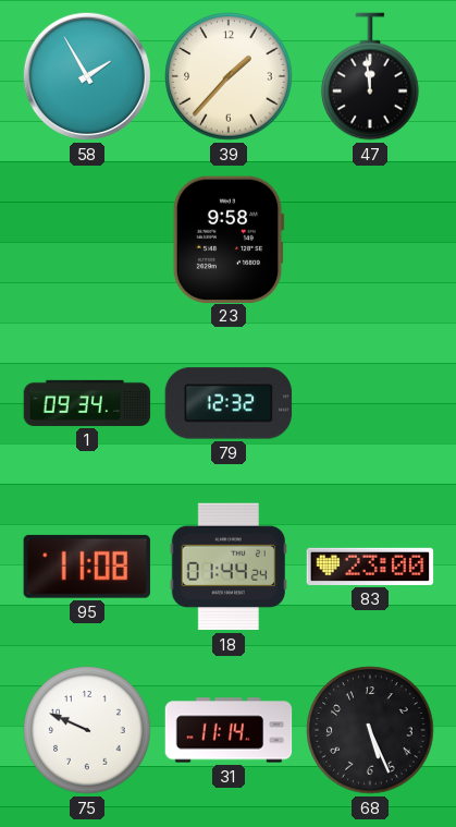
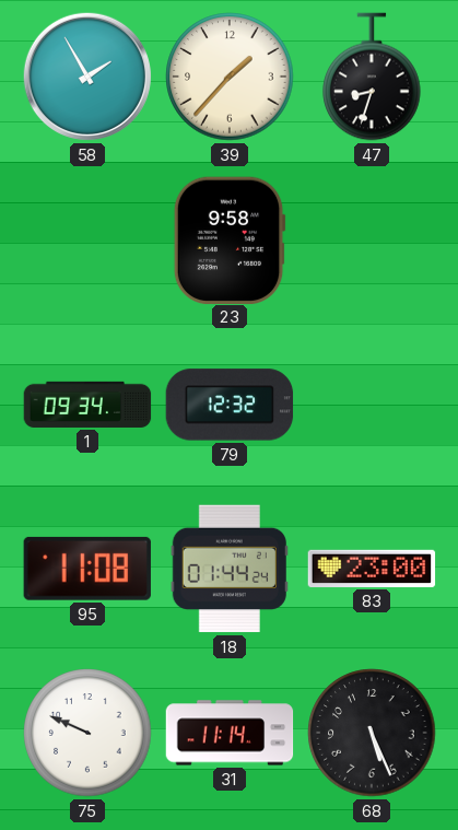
47: 11:59 -> 8:33
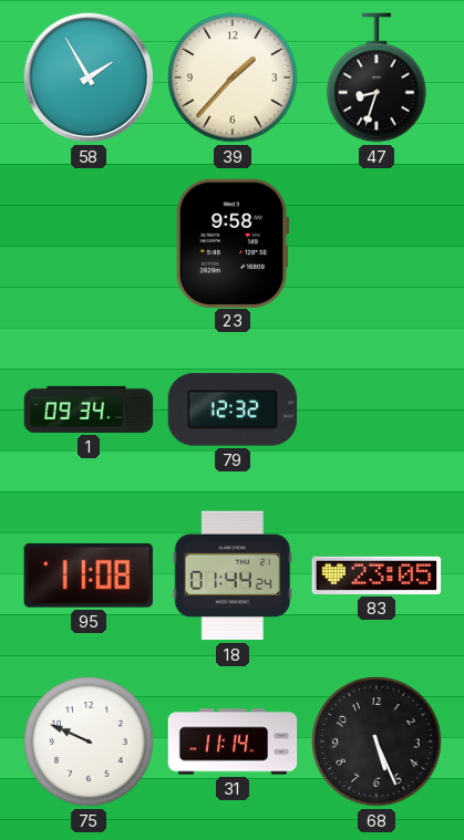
83: 23:00 -> 23:05
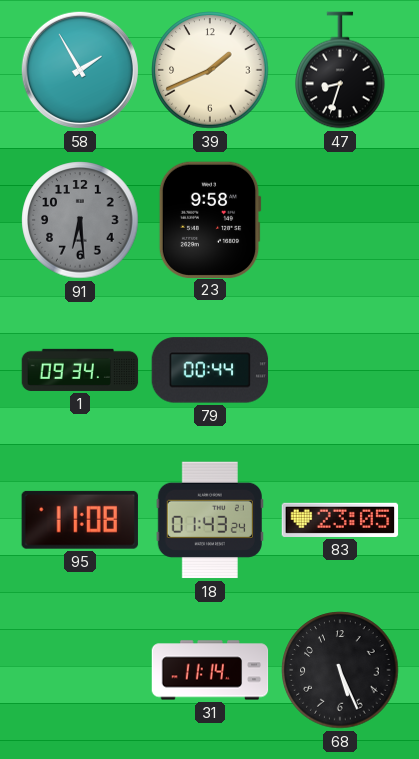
39: 1:37 -> 1:41
91: none -> 6:29
79: 12:32 -> 00:44
18: 01:44 -> 01:43
75: 9:49 -> none
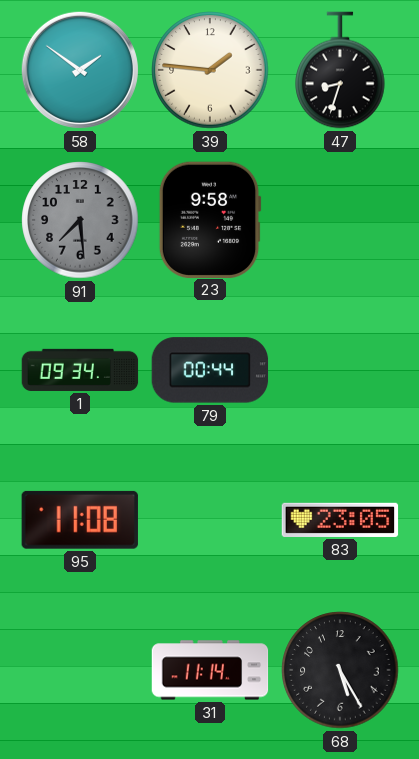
58: 1:55 -> 1:51
39: 1:41 -> 1:46
91: 6:29 -> 7:29
18: 01:43 -> none
68: 5:26 -> 5:25
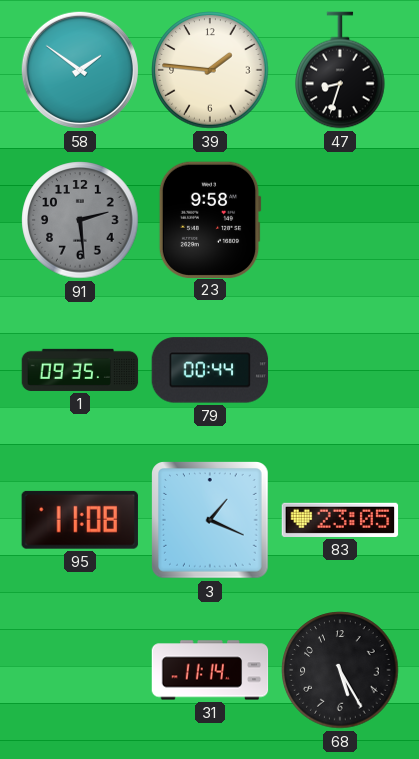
91: 7:29 -> 2:29
1: 09:34 -> 09:35
3: none -> 1:19
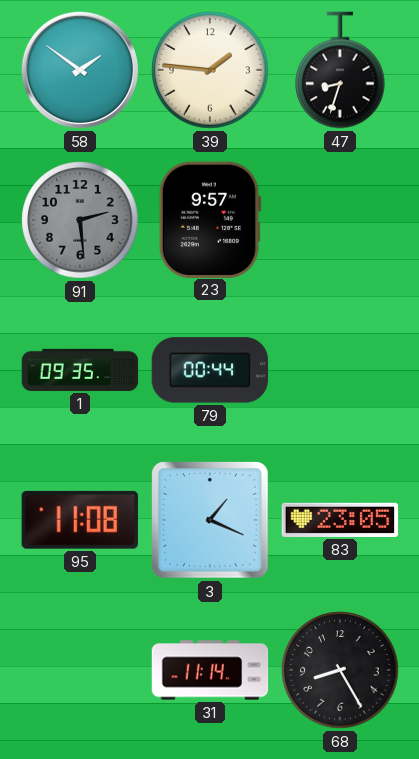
23: 9:58 -> 9:57
68: 5:25 -> 8:25
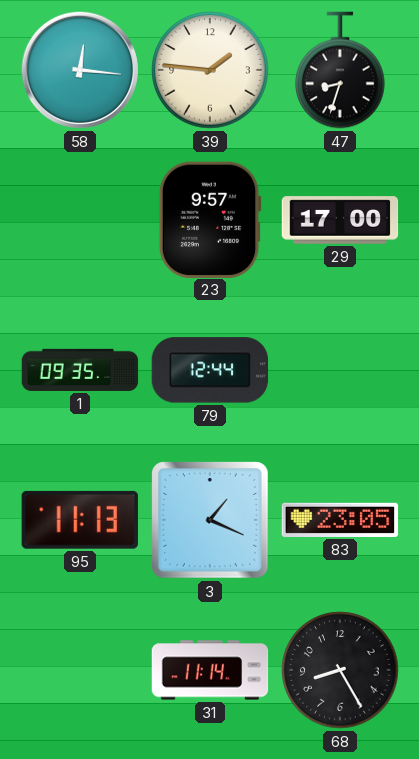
58: 1:51 -> 12:16
91: 2:29 -> none
29: none -> 17:00
79: 00:44 -> 12:44
95: 11:08 -> 11:13
